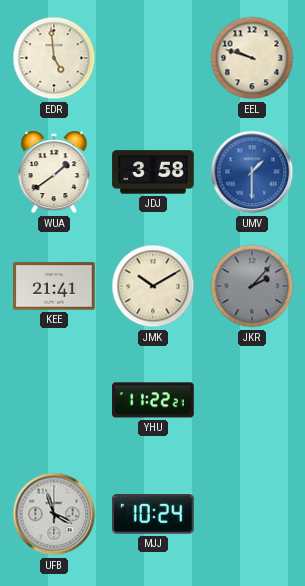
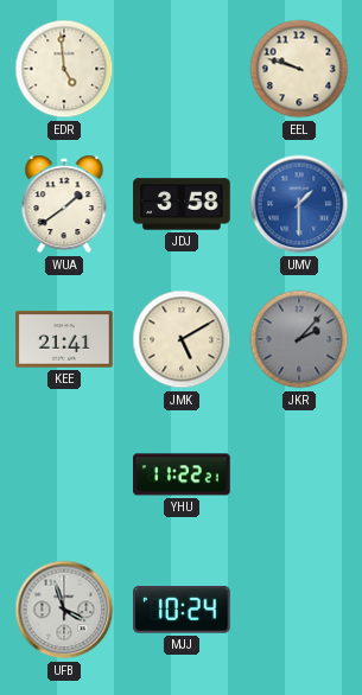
JMK: 10:10 -> 5:10
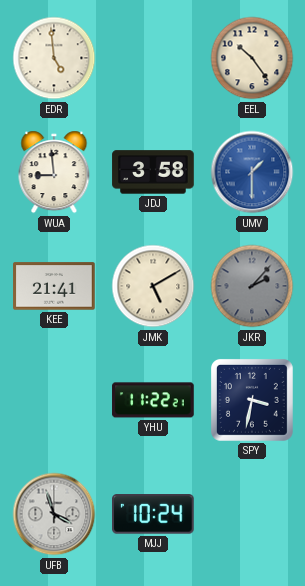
EEL: 9:48 -> 10:24
WUA: 1:39 -> 8:59
SPY: none -> 3:32
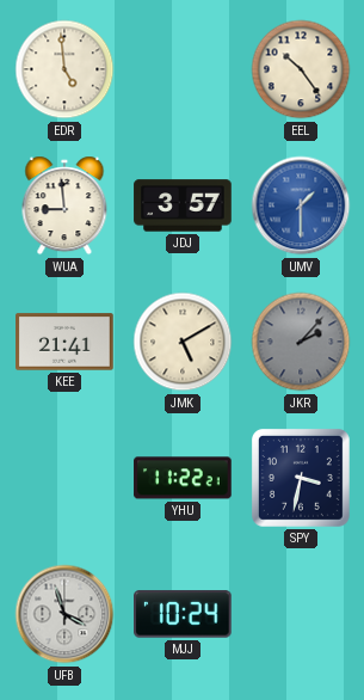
JDJ: 3:58 -> 3:57
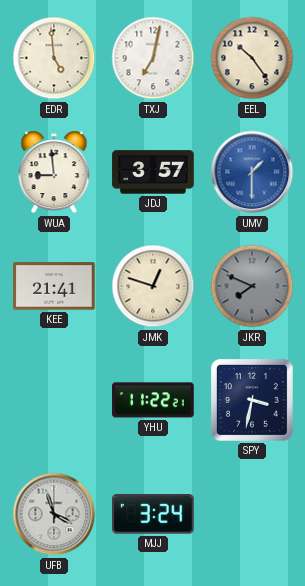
TXJ: none -> 7:02
JMK: 5:10 -> 12:48
JKR: 2:07 -> 7:49
MJJ: 10:24 -> 3:24
